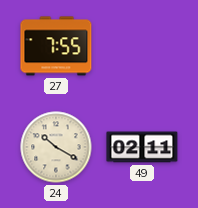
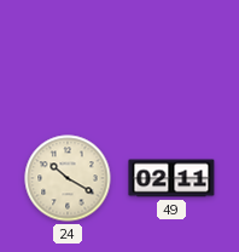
27: 7:55 -> none
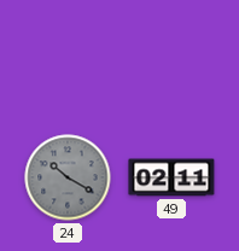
24 dial: cream -> grey
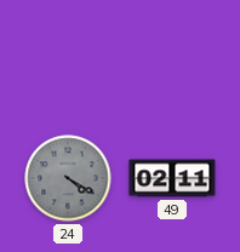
24: 10:20 -> 4:20
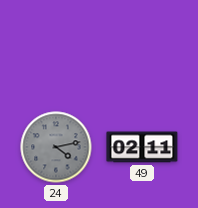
24: 4:20 -> 4:13
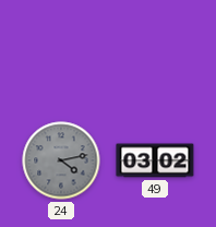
49: 02:11 -> 03:02
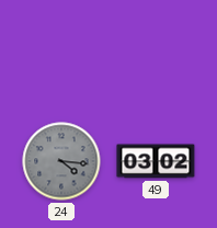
24: 4:13 -> 4:16
